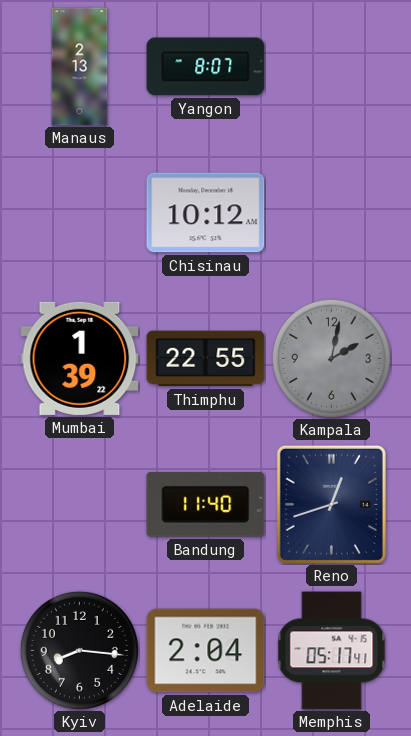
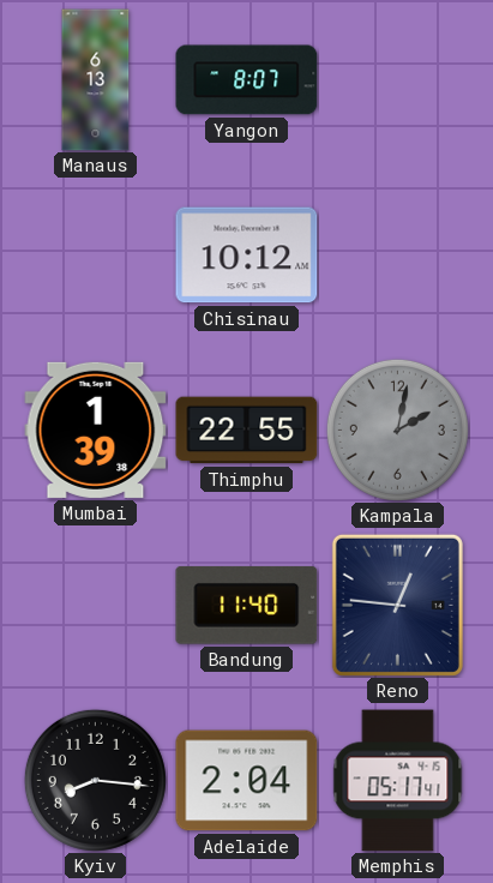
Manaus: 2:13 -> 6:13
Mumbai: 1:39:22 -> 1:39:38
Reno: 12:42 -> 12:46
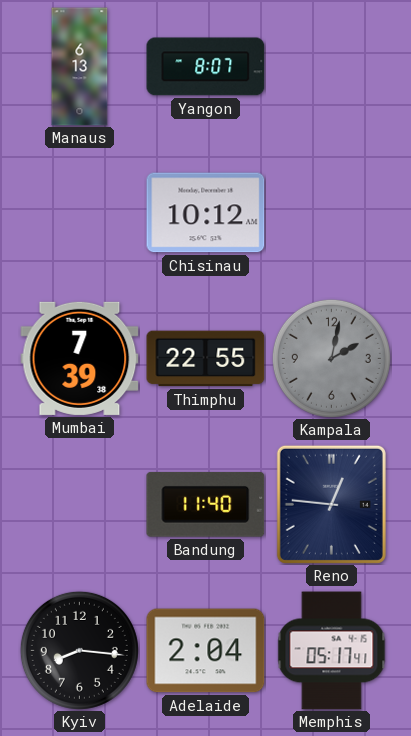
Mumbai: 1:39 -> 7:39
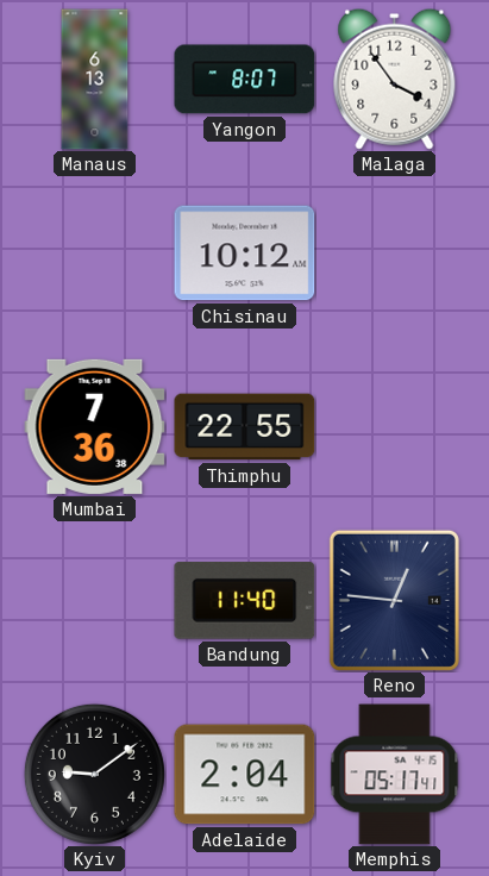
Malaga: none -> 3:54
Mumbai: 7:39 -> 7:36
Kampala: 2:02 -> none
Kyiv: 8:16 -> 9:09
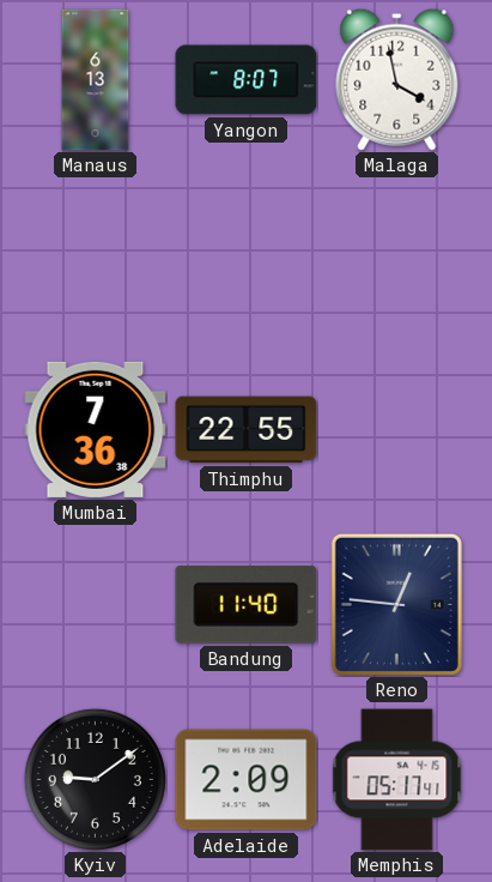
Malaga: 3:54 -> 3:58
Chisinau: 10:12 -> none
Adelaide: 2:04 -> 2:09
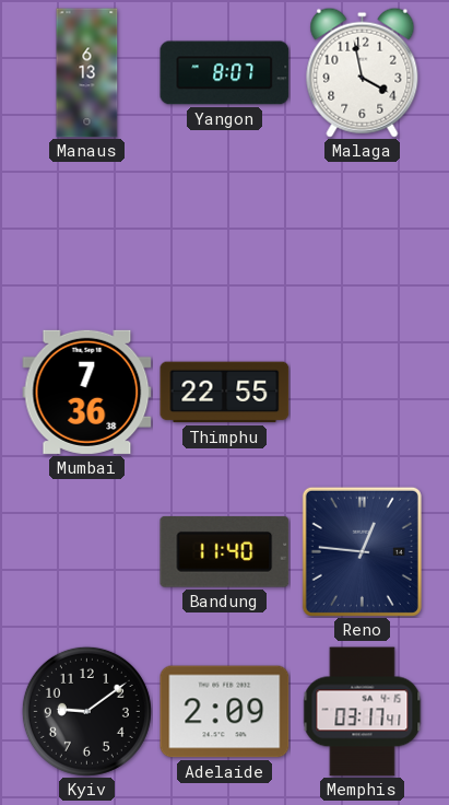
Memphis: 05:17 -> 03:17
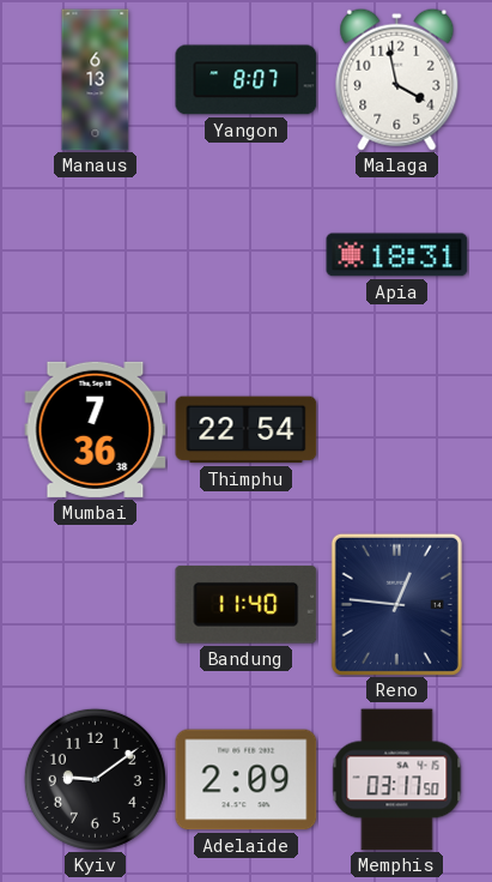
Apia: none -> 18:31
Thimphu: 22:55 -> 22:54
Memphis: 03:17:41 -> 03:17:50
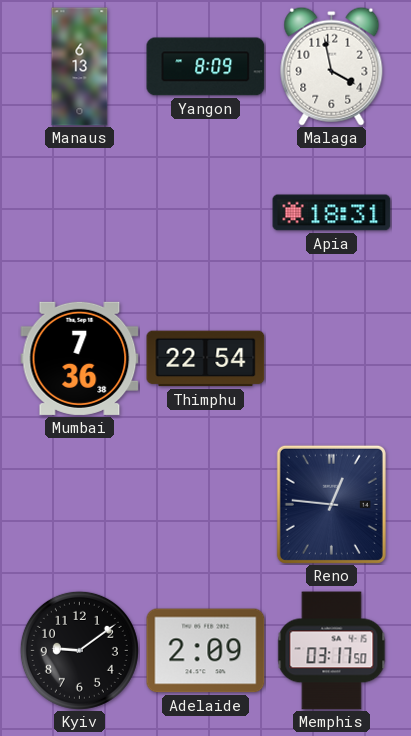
Yangon: 8:07 -> 8:09
Bandung: 11:40 -> none
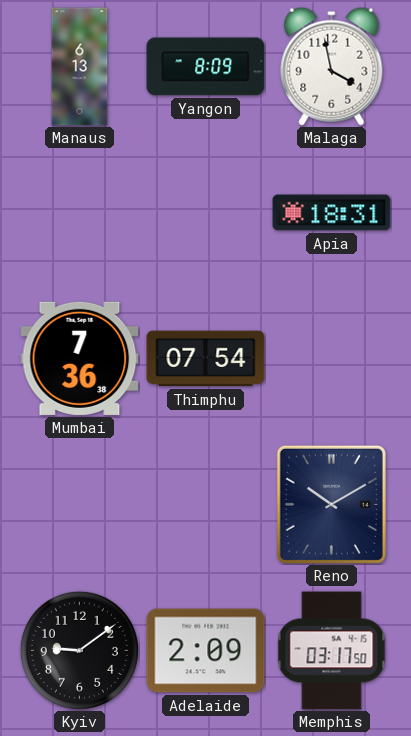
Thimphu: 22:54 -> 07:54
Reno: 12:46 -> 10:10
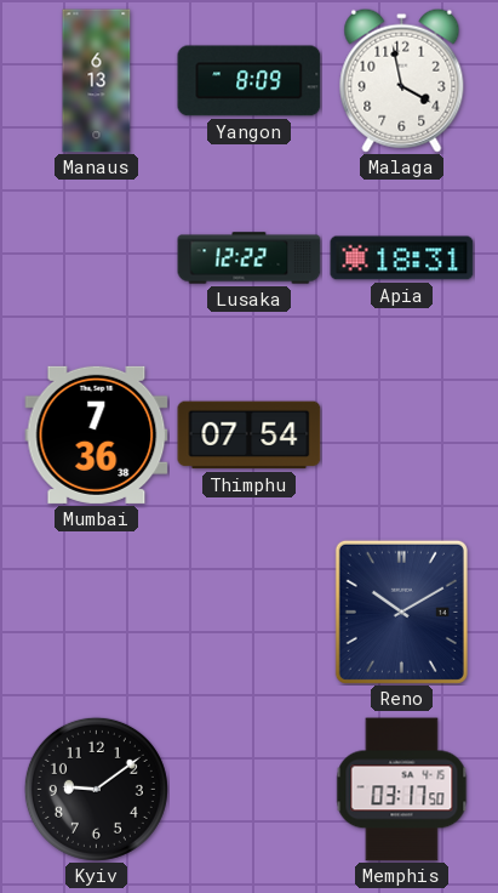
Lusaka: none -> 12:22
Adelaide: 2:09 -> none
